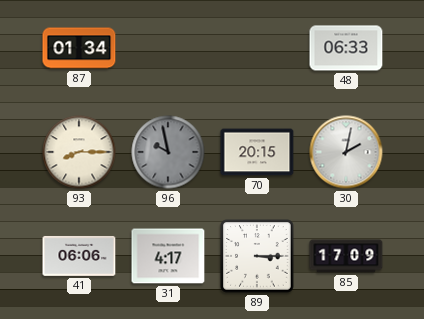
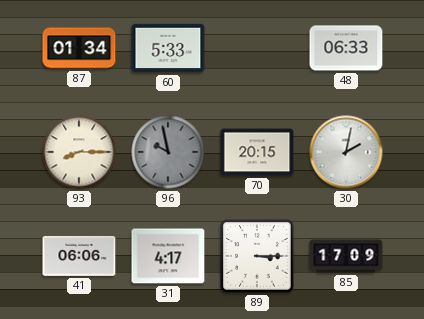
60: none -> 5:33
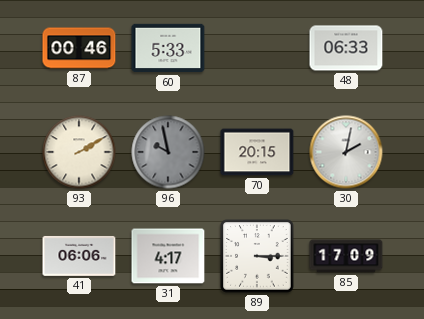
87: 01:34 -> 00:46
93: 8:15 -> 2:10
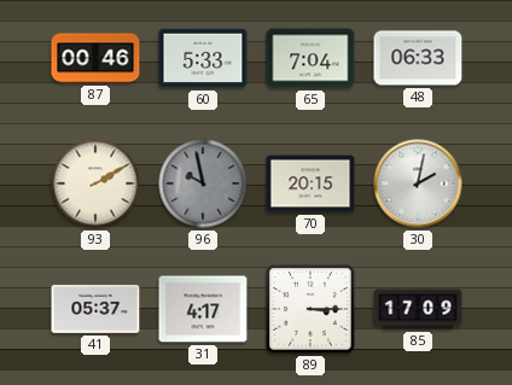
65: none -> 7:04
41: 06:06 -> 05:37
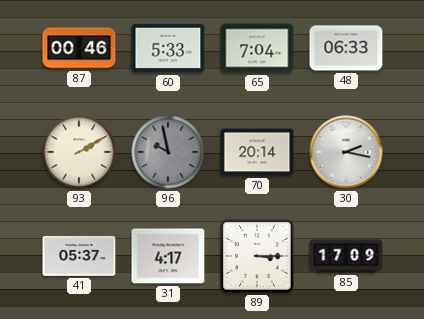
70: 20:15 -> 20:14
30: 2:02 -> 2:17
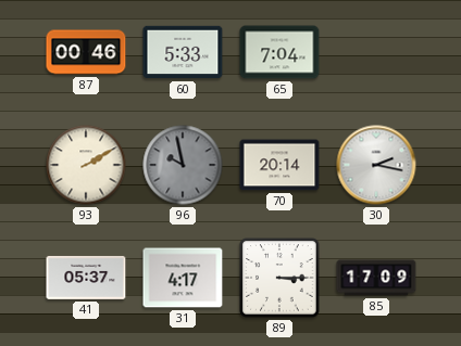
48: 06:33 -> none
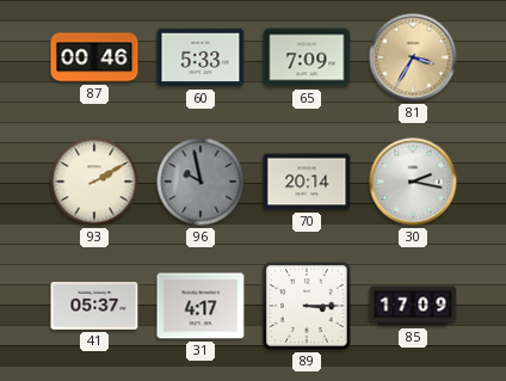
65: 7:04 -> 7:09
81: none -> 3:35
